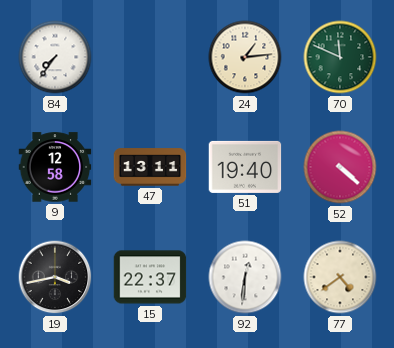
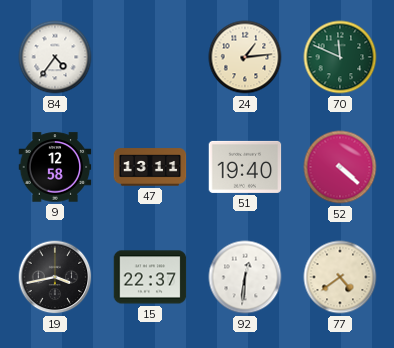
84: 7:36 -> 4:36
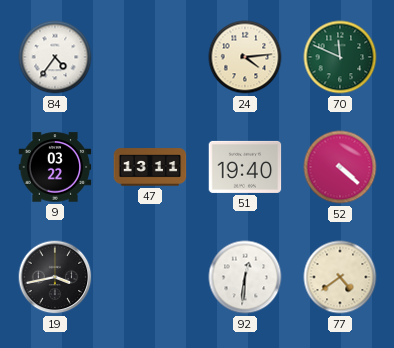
24: 1:14 -> 4:14
9: 12:58 -> 03:22
15: 22:37 -> none
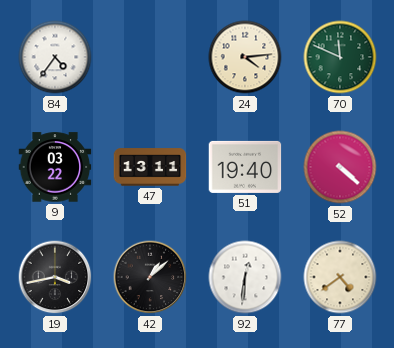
42: none -> 1:08
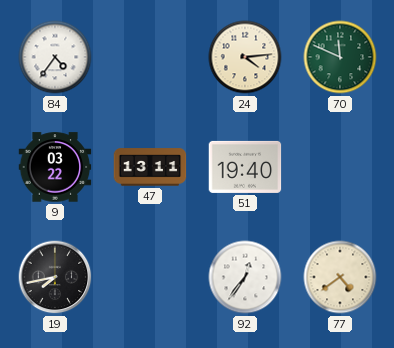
52: 4:22 -> none
19: 3:43 -> 7:43
42: 1:08 -> none
92: 12:31 -> 12:36
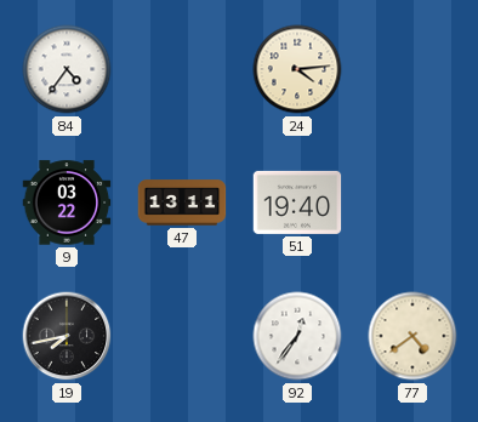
70: 11:49 -> none
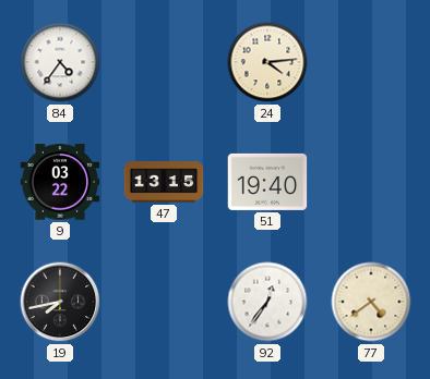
47: 13:11 -> 13:15
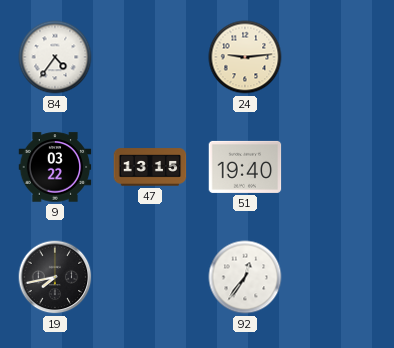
24: 4:14 -> 9:14
77: 4:39 -> none
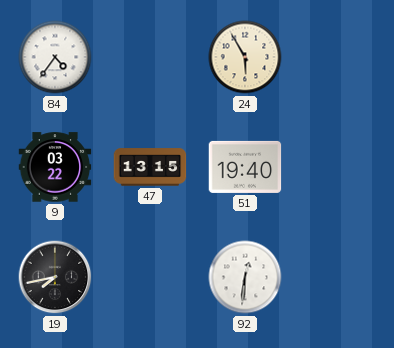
24: 9:14 -> 5:55
92: 12:36 -> 12:31
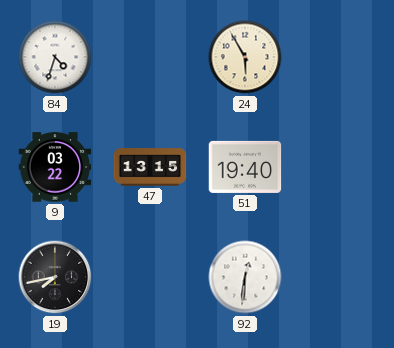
84: 4:36 -> 4:33
